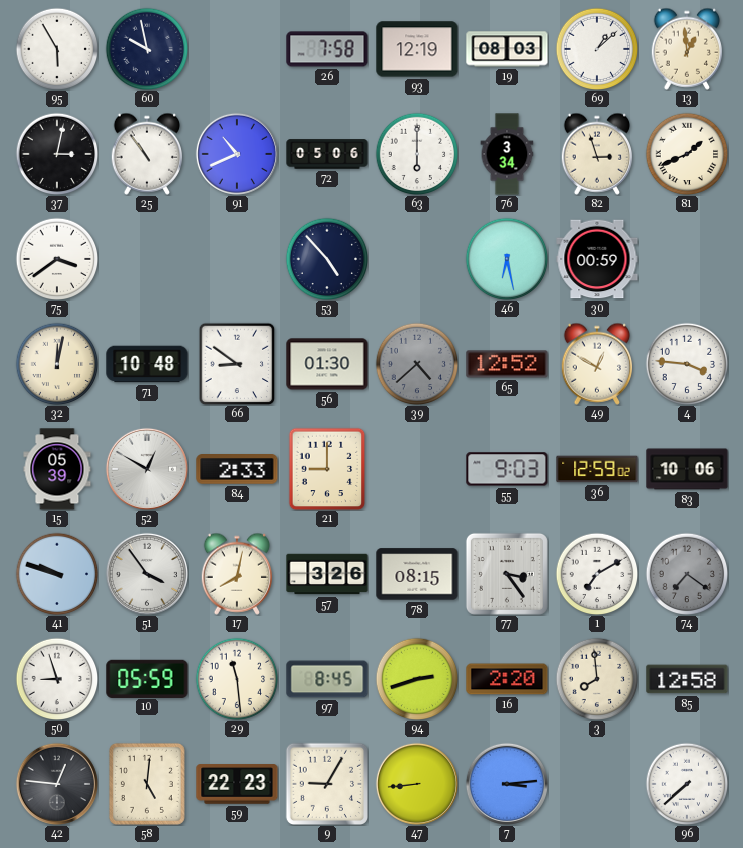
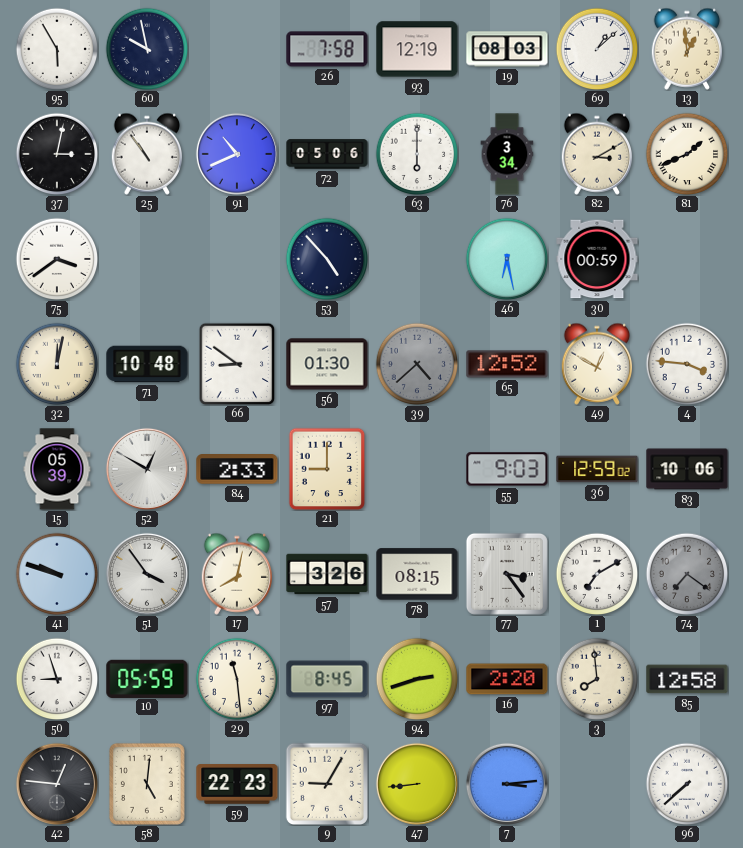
82: 2:57 -> 3:10
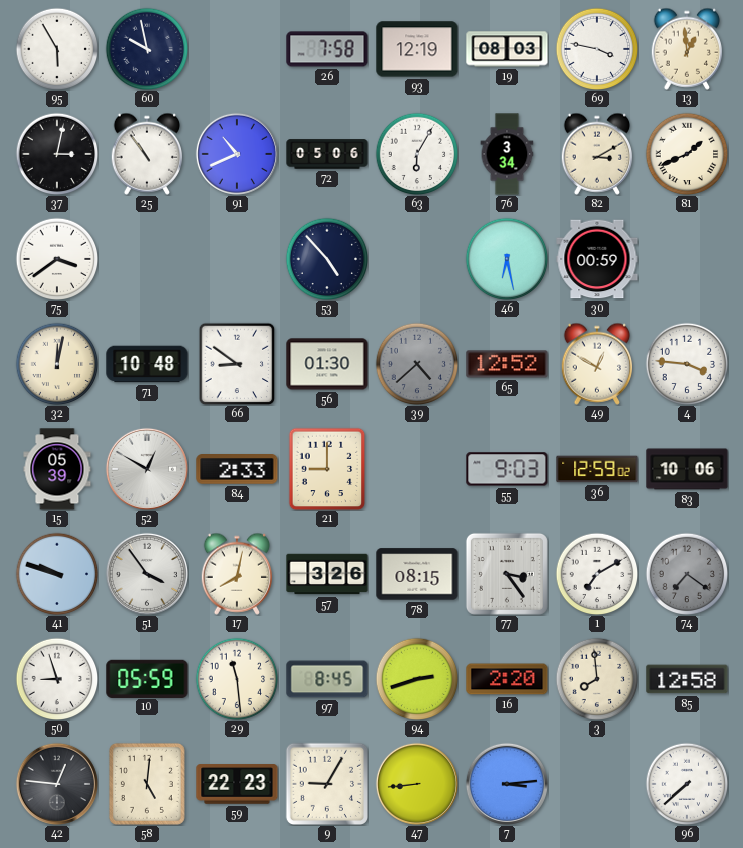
69: 1:08 -> 3:47
63: 6:00 -> 6:05
